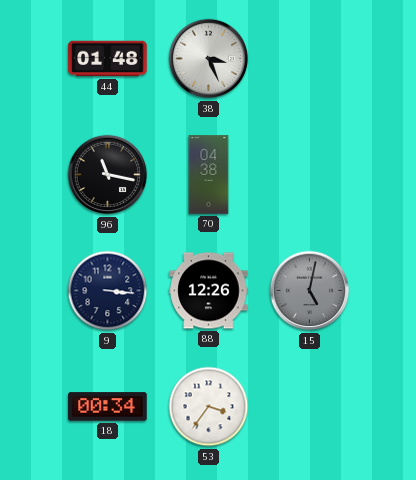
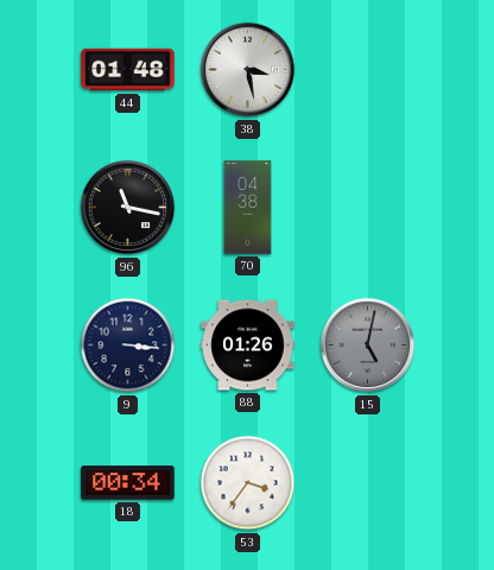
38: 3:26 -> 3:28
88: 12:26 -> 01:26
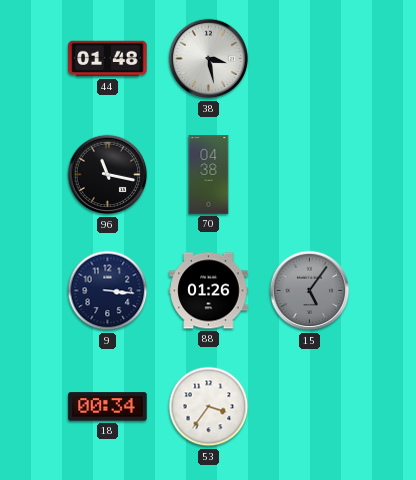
15: 5:02 -> 5:06
